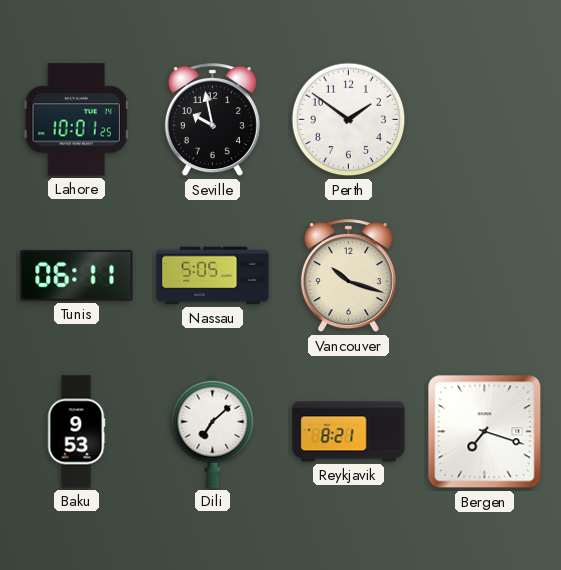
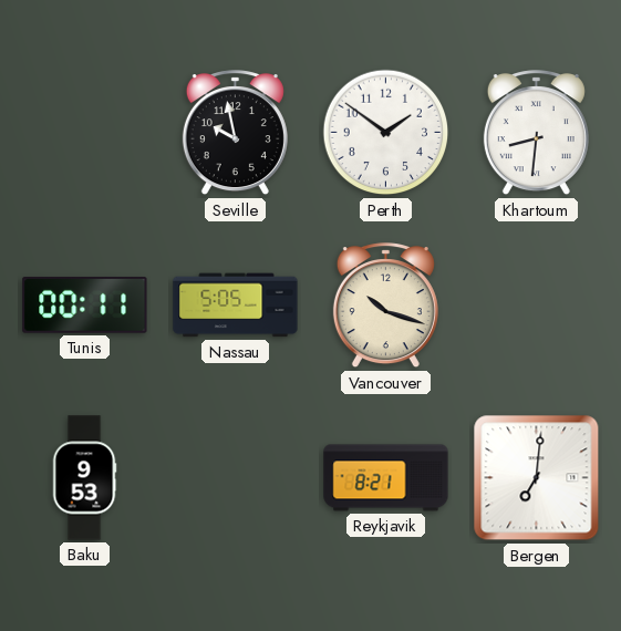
Lahore: 10:01 -> none
Khartoum: none -> 8:31
Tunis: 06:11 -> 00:11
Dili: 7:08 -> none
Bergen: 7:18 -> 7:01
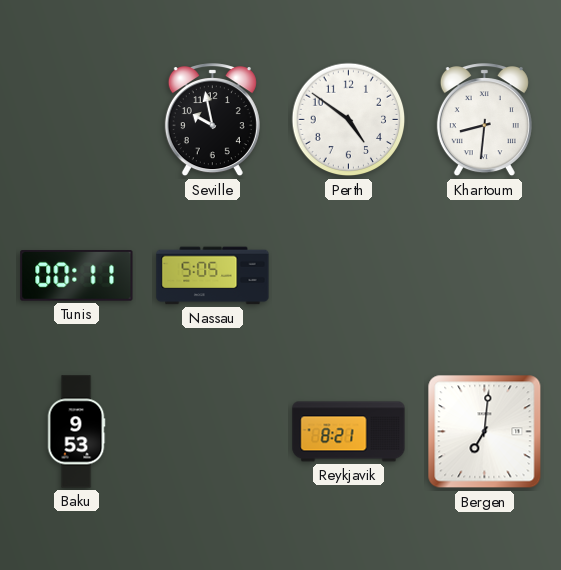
Perth: 1:51 -> 4:51
Vancouver: 10:18 -> none
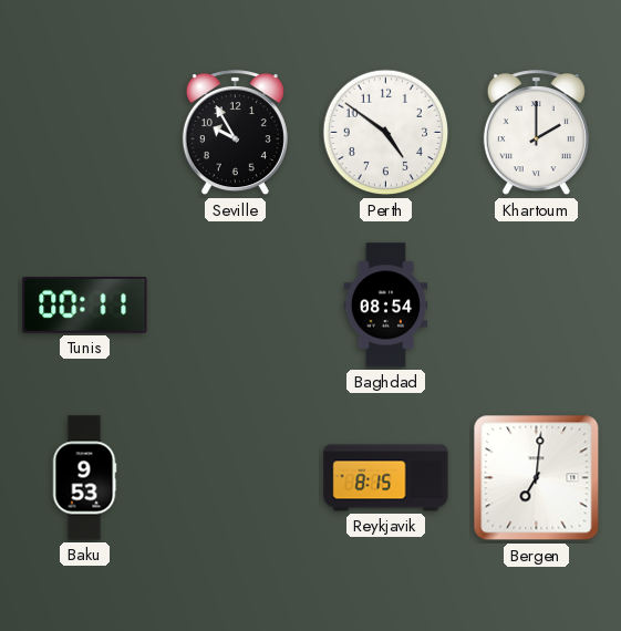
Seville: 9:58 -> 9:55
Khartoum: 8:31 -> 2:00
Nassau: 5:05 -> none
Baghdad: none -> 08:54
Reykjavik: 8:21 -> 8:15
